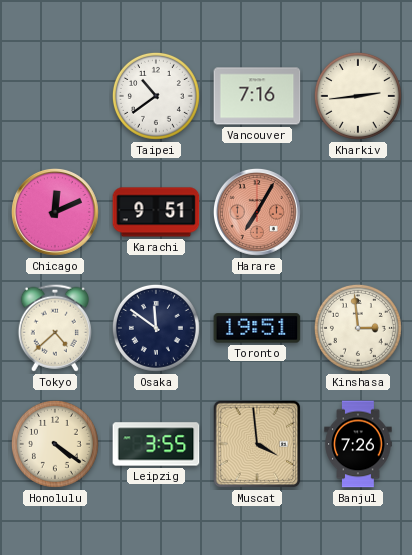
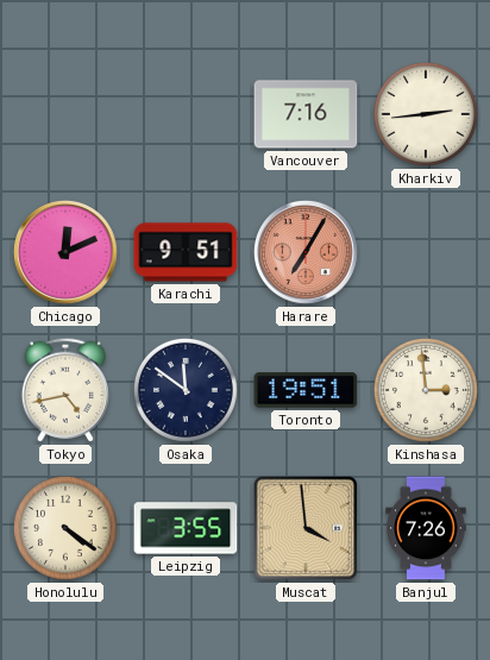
Taipei: 10:39 -> none
Tokyo: 4:38 -> 4:43
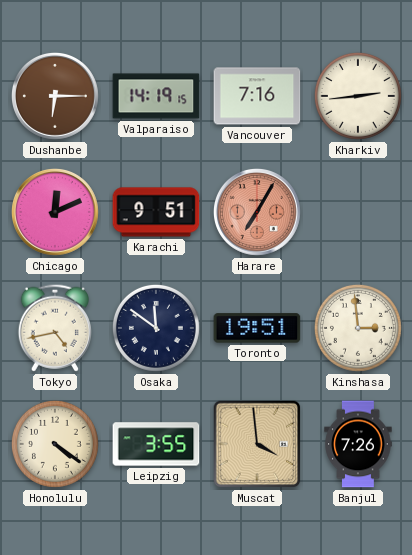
Dushanbe: none -> 6:15
Valparaiso: none -> 14:19
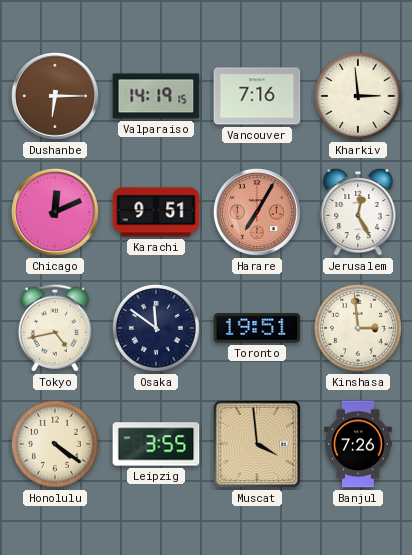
Kharkiv: 2:44 -> 2:59
Jerusalem: none -> 12:25
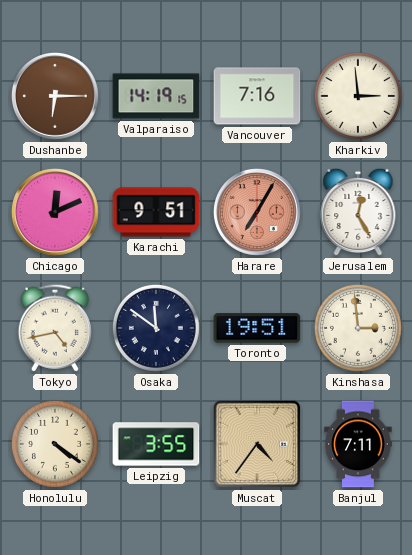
Muscat: 3:59 -> 4:36
Banjul: 7:26 -> 7:11
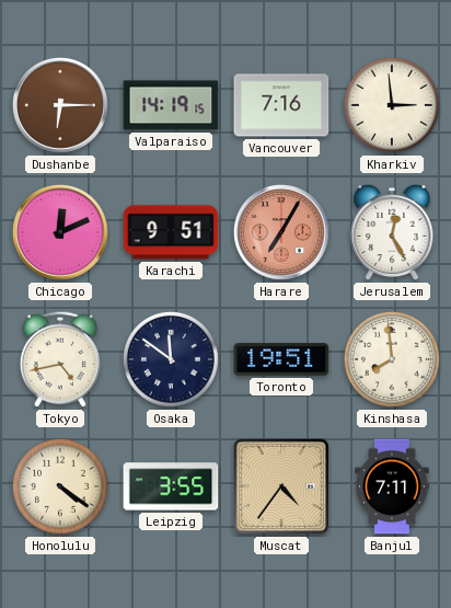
Kinshasa: 2:59 -> 7:59
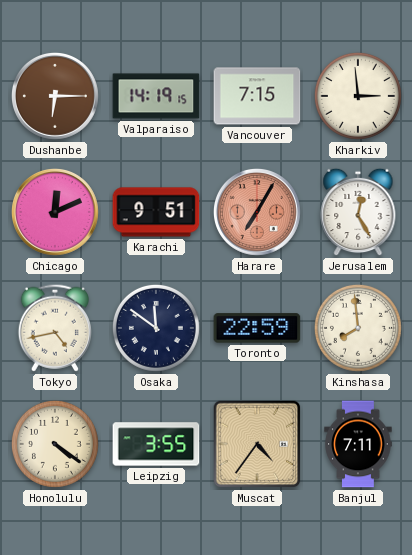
Vancouver: 7:16 -> 7:15
Toronto: 19:51 -> 22:59
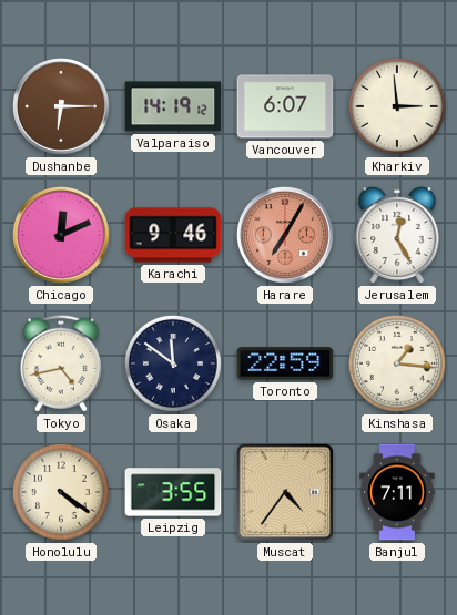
Valparaiso: 14:19:15 -> 14:19:12
Vancouver: 7:15 -> 6:07
Karachi: 9:51 -> 9:46
Kinshasa: 7:59 -> 1:16
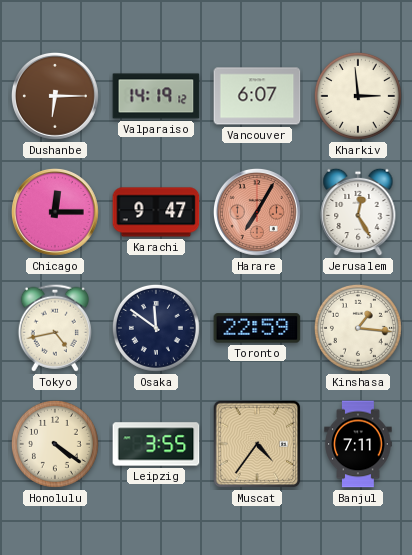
Chicago: 12:11 -> 12:15
Karachi: 9:46 -> 9:47
